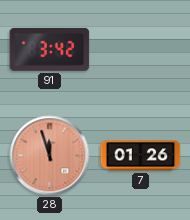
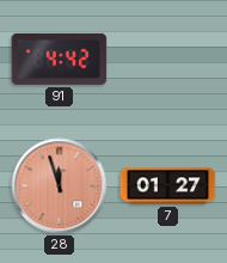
91: 3:42 -> 4:42
7: 01:26 -> 01:27
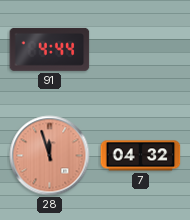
91: 4:42 -> 4:44
7: 01:27 -> 04:32
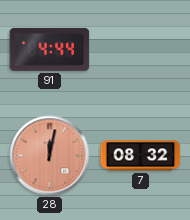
28: 11:57 -> 12:02
7: 04:32 -> 08:32
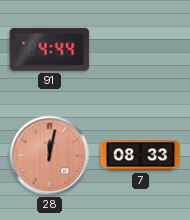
7: 08:32 -> 08:33
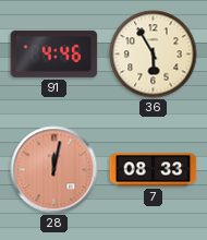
91: 4:44 -> 4:46
36: none -> 5:55
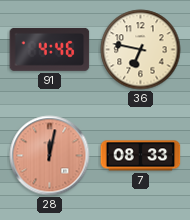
36: 5:55 -> 6:47
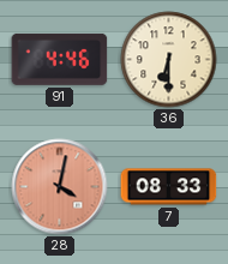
36: 6:47 -> 6:30
28: 12:02 -> 4:02
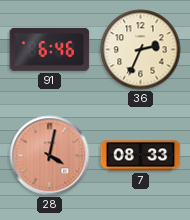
91: 4:46 -> 6:46
36: 6:30 -> 2:34
